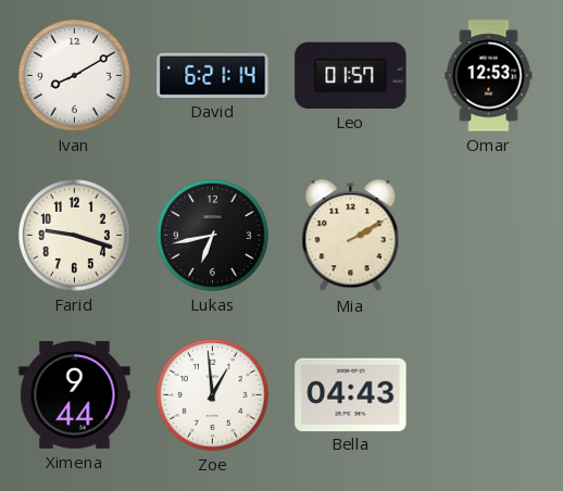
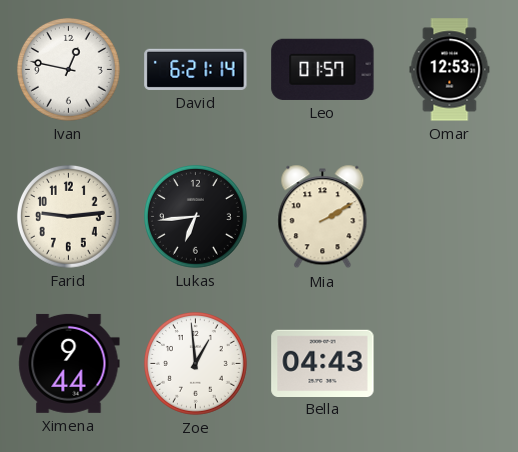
Ivan: 8:10 -> 12:47
Farid: 9:18 -> 9:14
Lukas: 6:43 -> 6:44
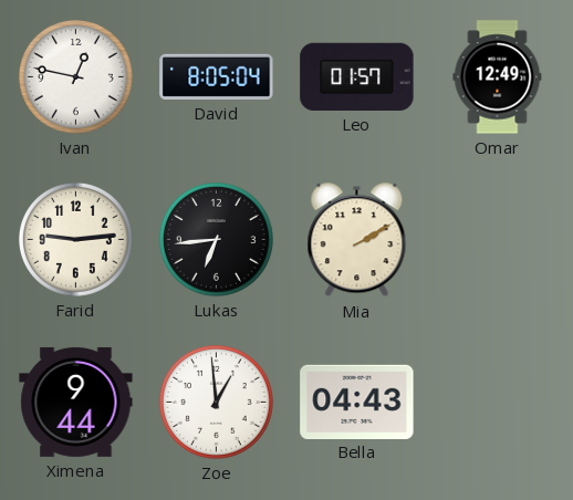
David: 6:21 -> 8:05
Omar: 12:53 -> 12:49
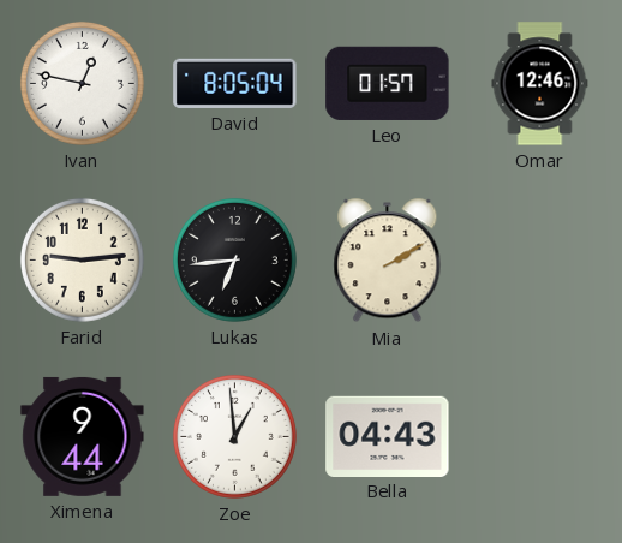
Omar: 12:49 -> 12:46
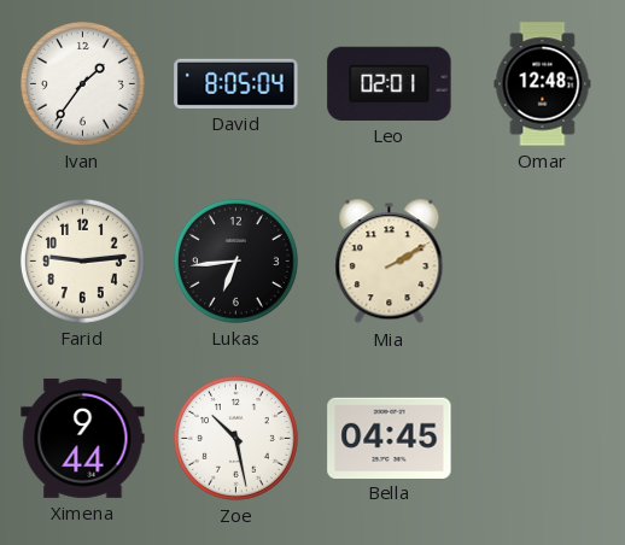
Ivan: 12:47 -> 1:36
Leo: 01:57 -> 02:01
Omar: 12:46 -> 12:48
Zoe: 12:59 -> 10:28
Bella: 04:43 -> 04:45
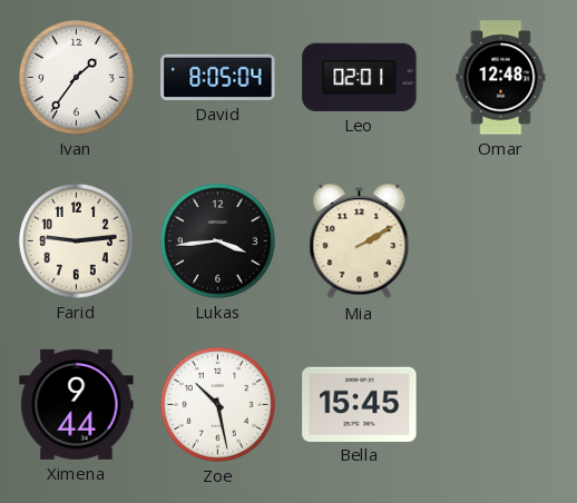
Lukas: 6:44 -> 3:44
Bella: 04:45 -> 15:45
